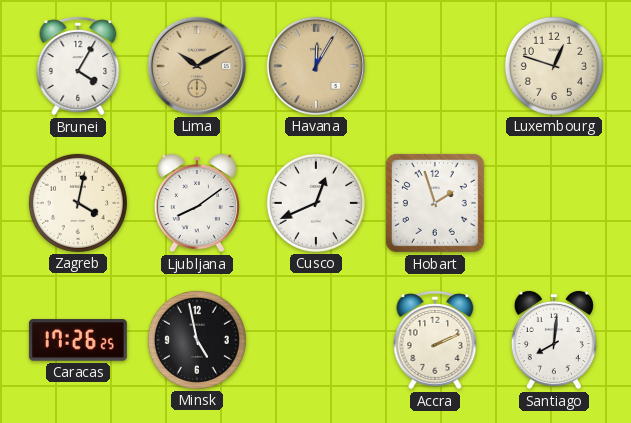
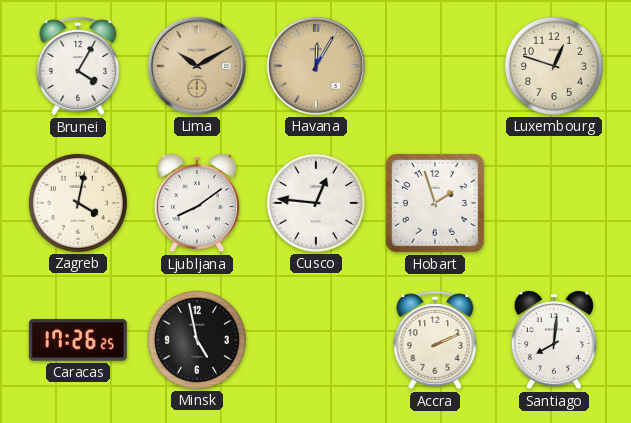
Cusco: 12:41 -> 12:46
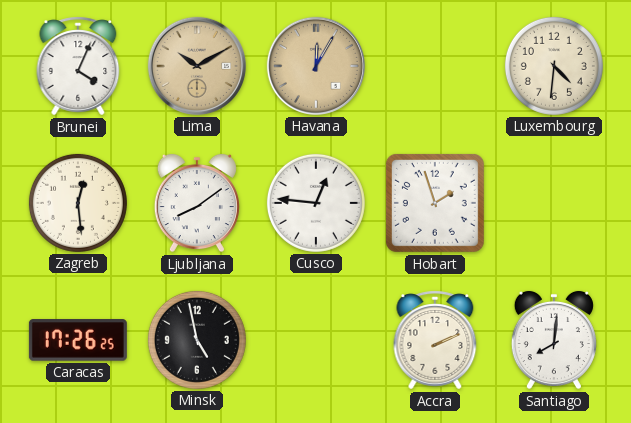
Brunei: 4:05 -> 4:04
Luxembourg: 12:48 -> 4:31
Zagreb: 4:02 -> 12:29
